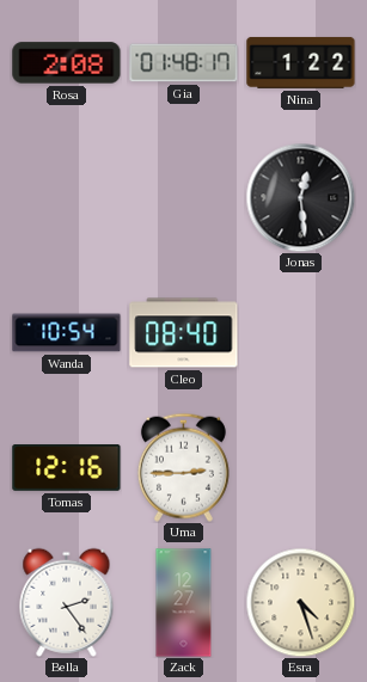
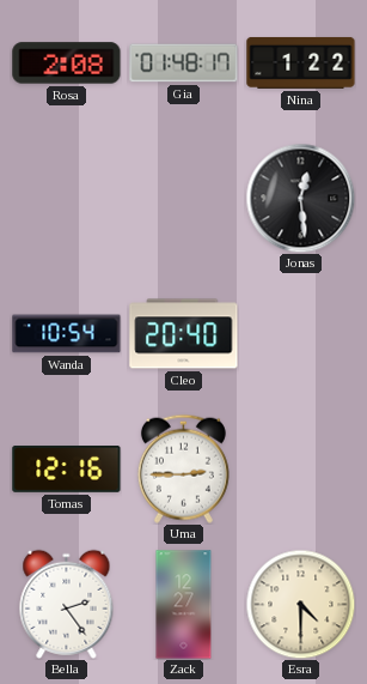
Cleo: 08:40 -> 20:40
Esra: 4:27 -> 4:30
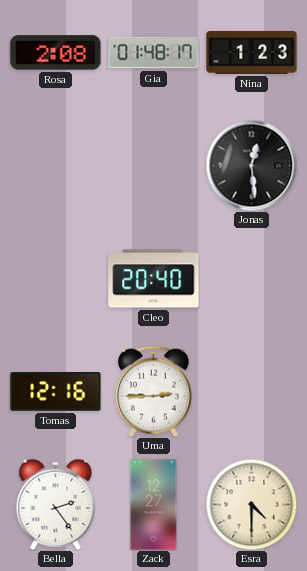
Nina: 1:22 -> 1:23
Wanda: 10:54 -> none
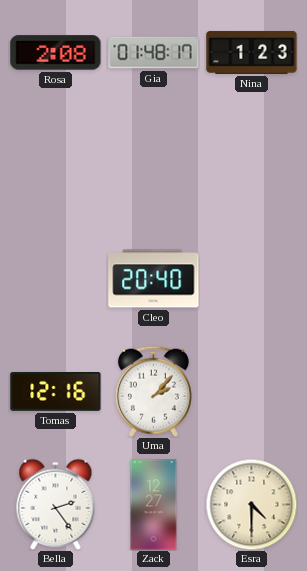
Jonas: 12:29 -> none
Uma: 2:45 -> 2:07
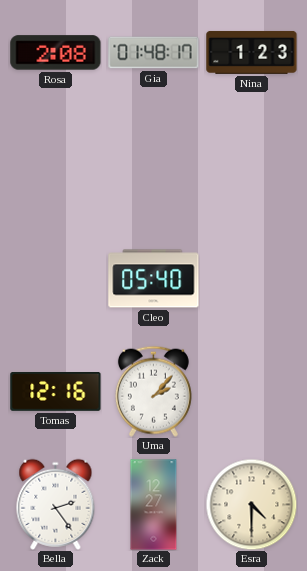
Cleo: 20:40 -> 05:40
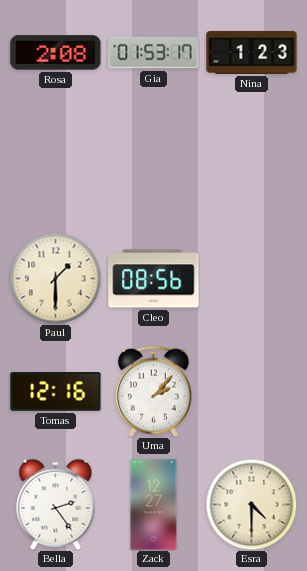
Gia: 01:48 -> 01:53
Paul: none -> 1:30
Cleo: 05:40 -> 08:56
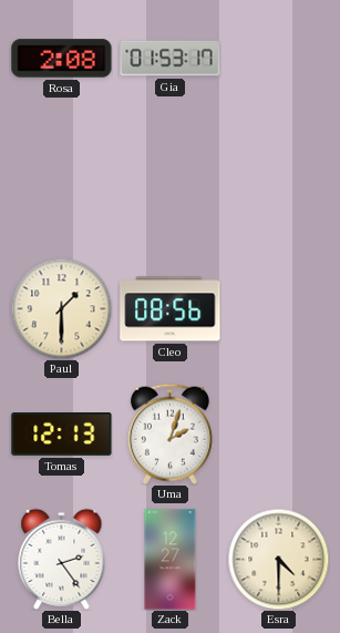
Nina: 1:23 -> none
Tomas: 12:16 -> 12:13
Uma: 2:07 -> 2:03
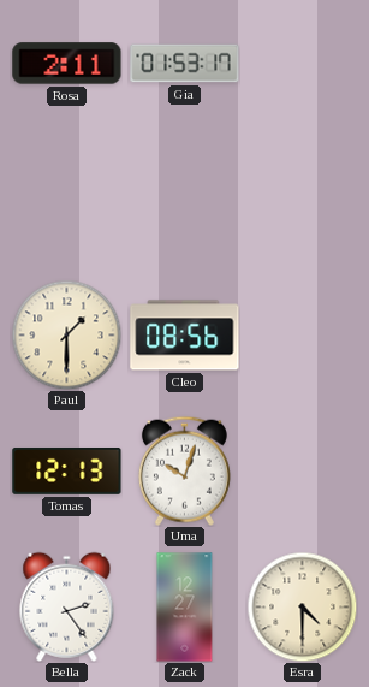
Rosa: 2:08 -> 2:11
Uma: 2:03 -> 10:03
